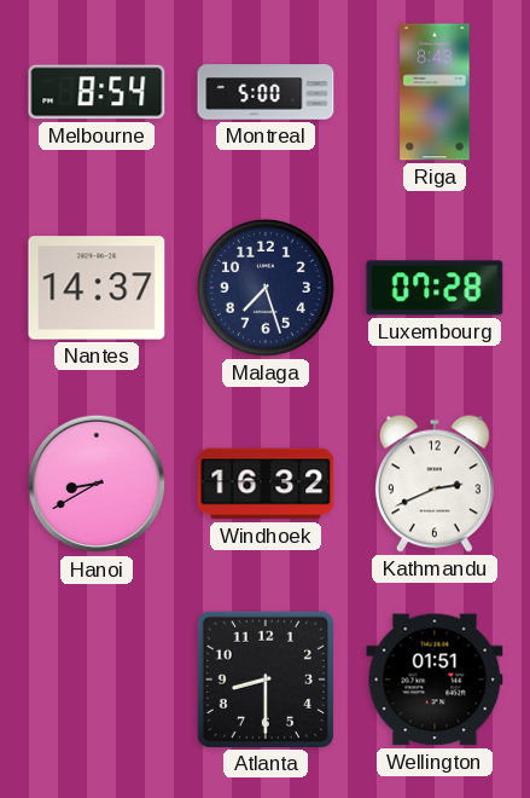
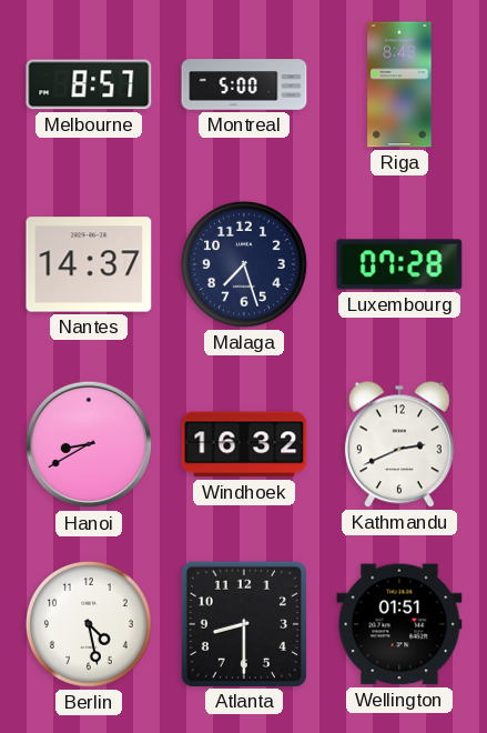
Melbourne: 8:54 -> 8:57
Berlin: none -> 4:28
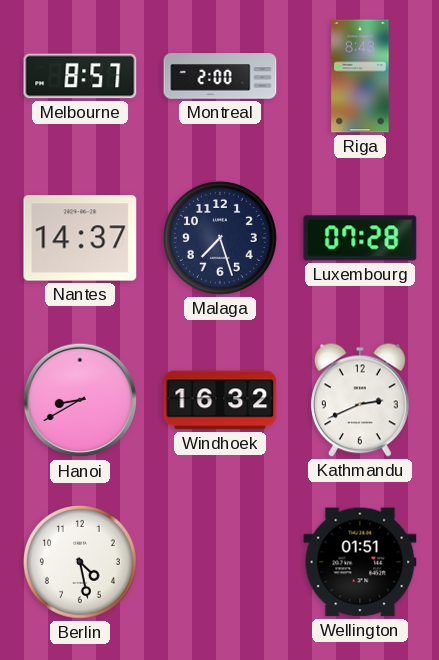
Montreal: 5:00 -> 2:00
Atlanta: 8:30 -> none
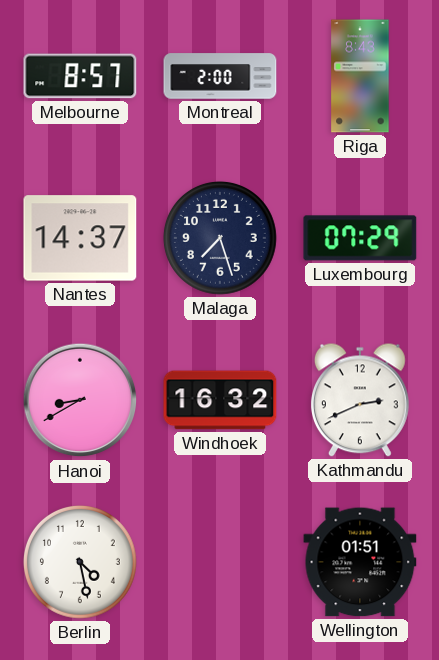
Luxembourg: 07:28 -> 07:29
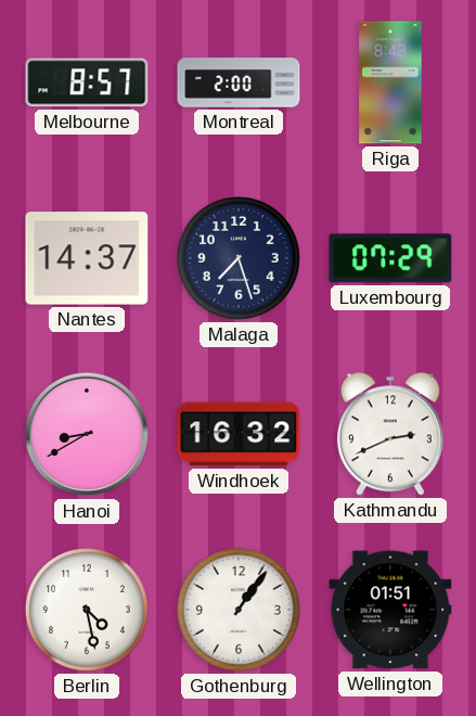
Gothenburg: none -> 1:06
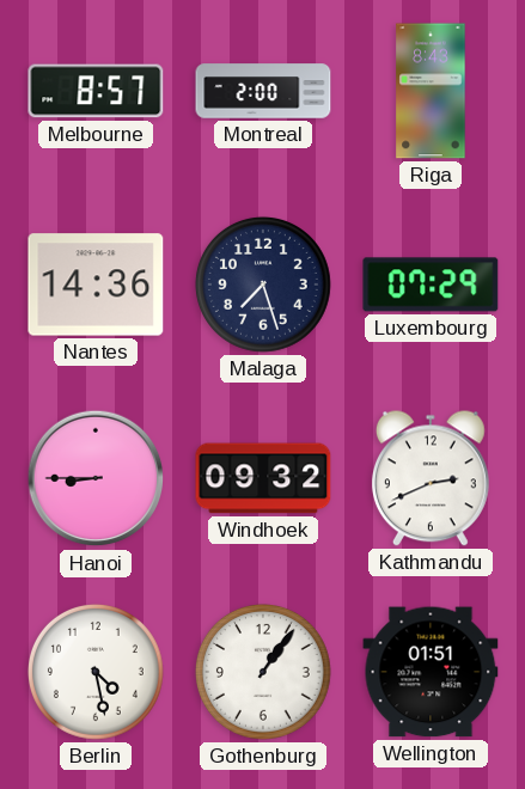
Nantes: 14:37 -> 14:36
Hanoi: 8:40 -> 8:45
Windhoek: 16:32 -> 09:32
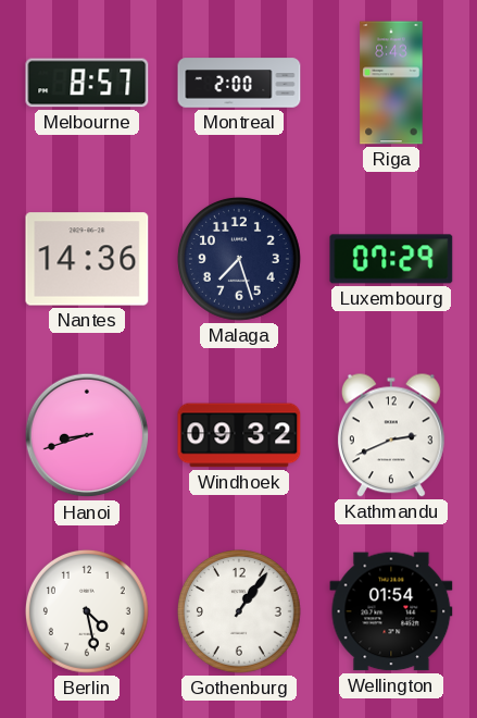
Hanoi: 8:45 -> 8:42
Wellington: 01:51 -> 01:54
